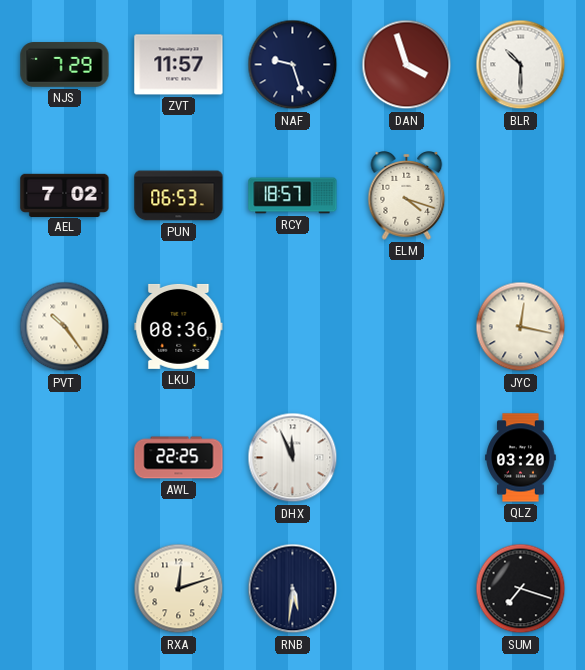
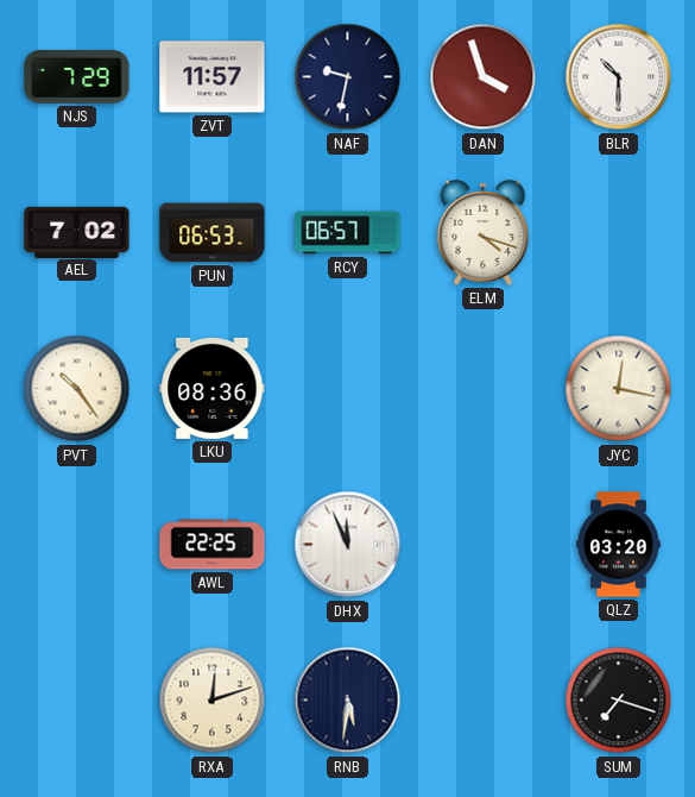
NAF: 9:27 -> 9:32
RCY: 18:57 -> 06:57
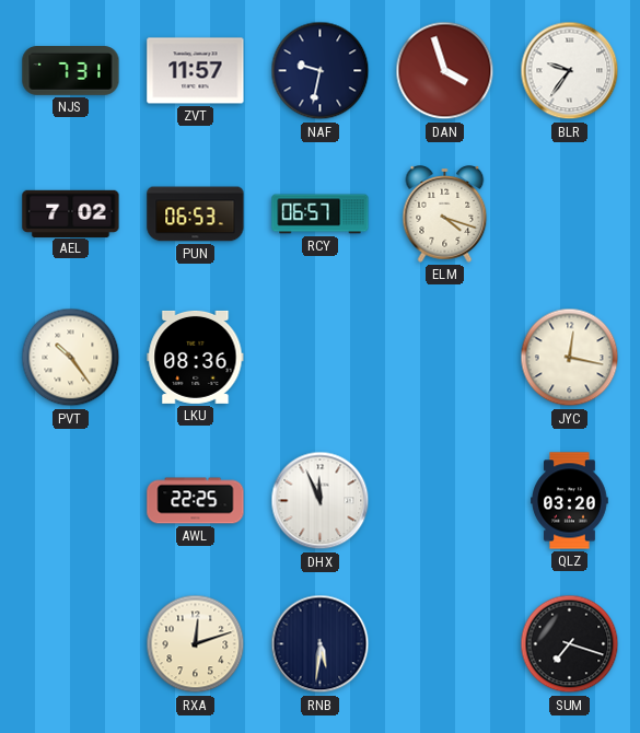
NJS: 7:29 -> 7:31
BLR: 10:30 -> 9:36
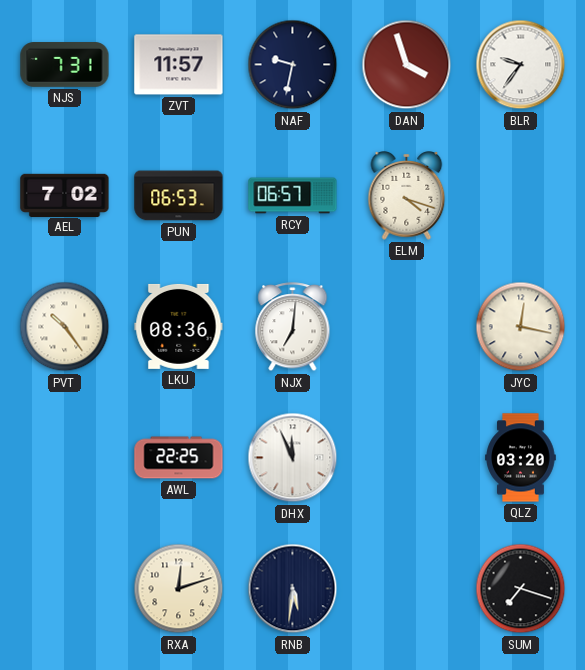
NJX: none -> 7:01
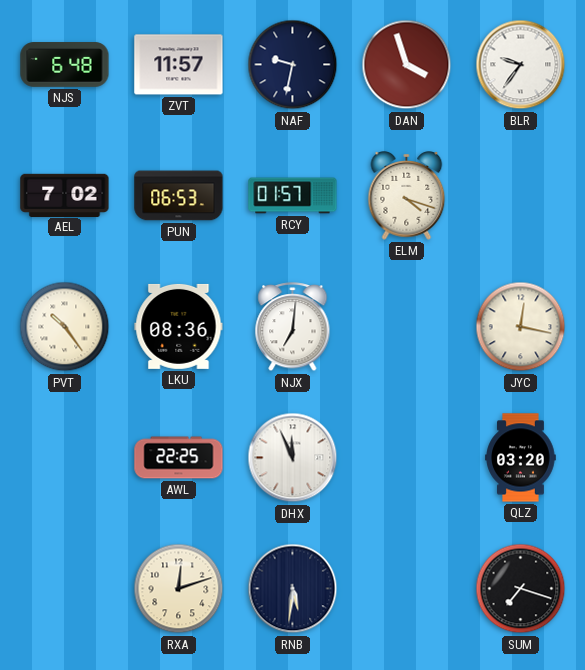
NJS: 7:31 -> 6:48
RCY: 06:57 -> 01:57
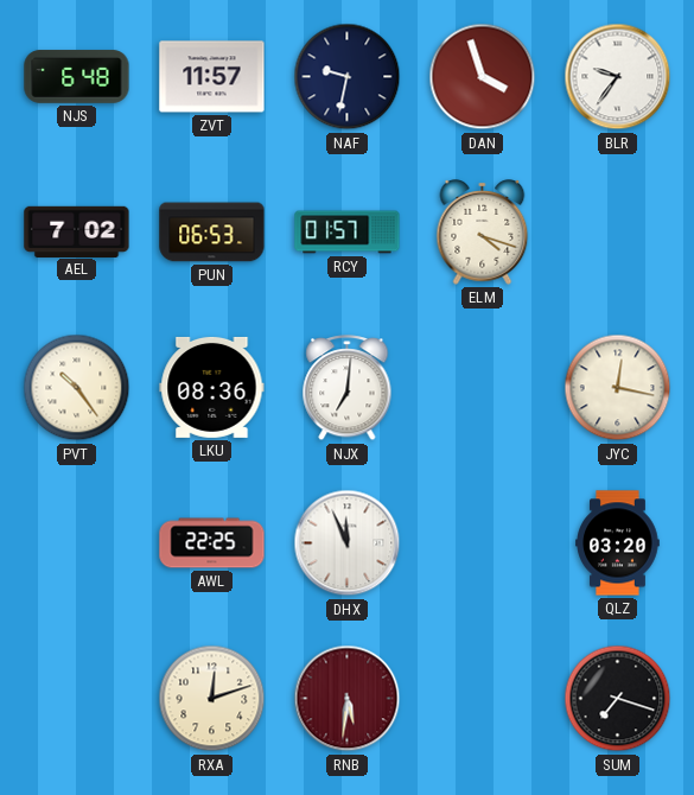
RNB dial: navy -> burgundy
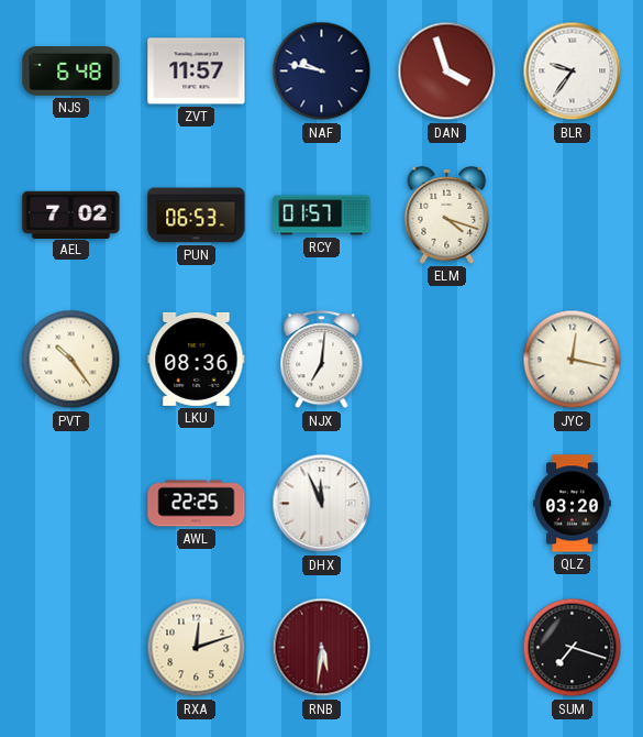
NAF: 9:32 -> 9:47
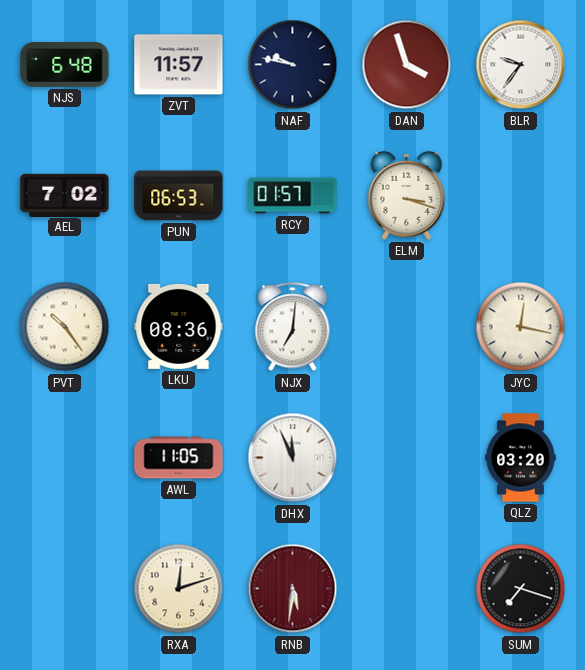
ELM: 4:18 -> 3:18
AWL: 22:25 -> 11:05
